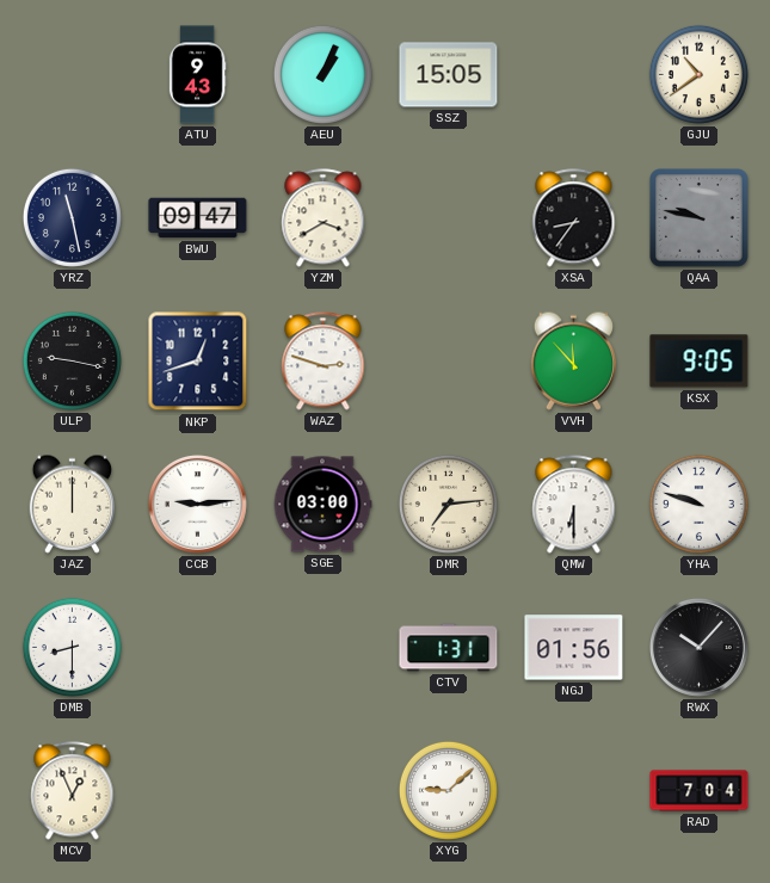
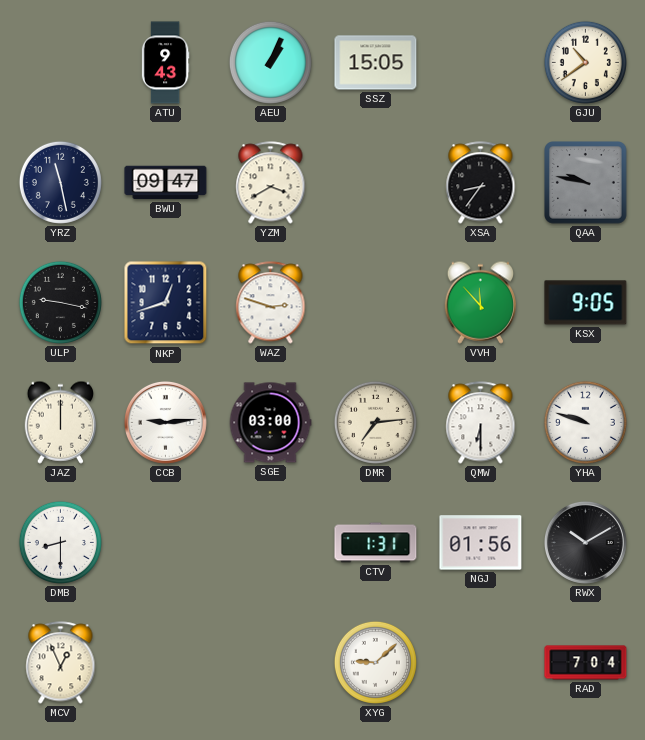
RWX: 10:07 -> 10:10
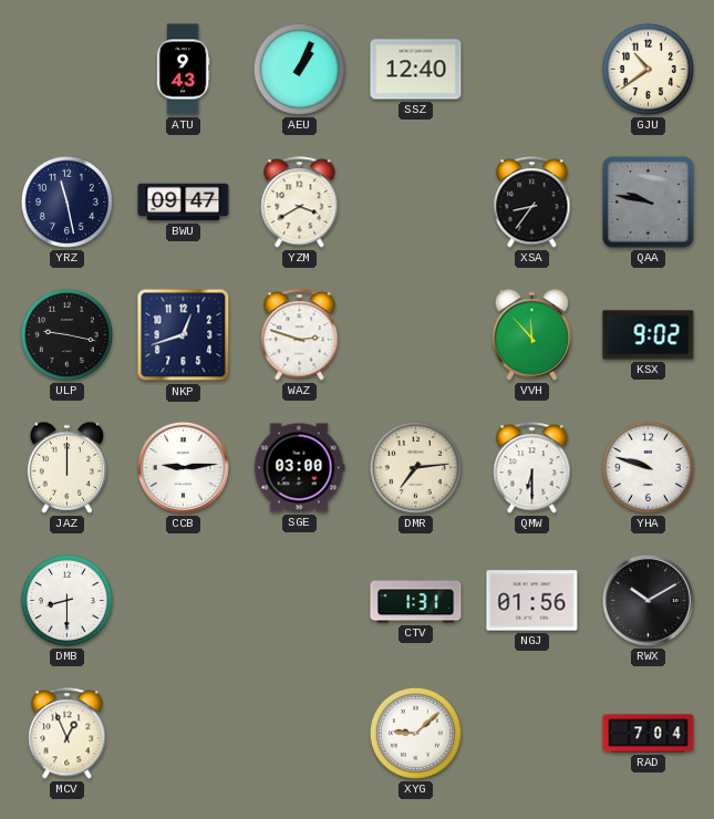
SSZ: 15:05 -> 12:40
KSX: 9:05 -> 9:02
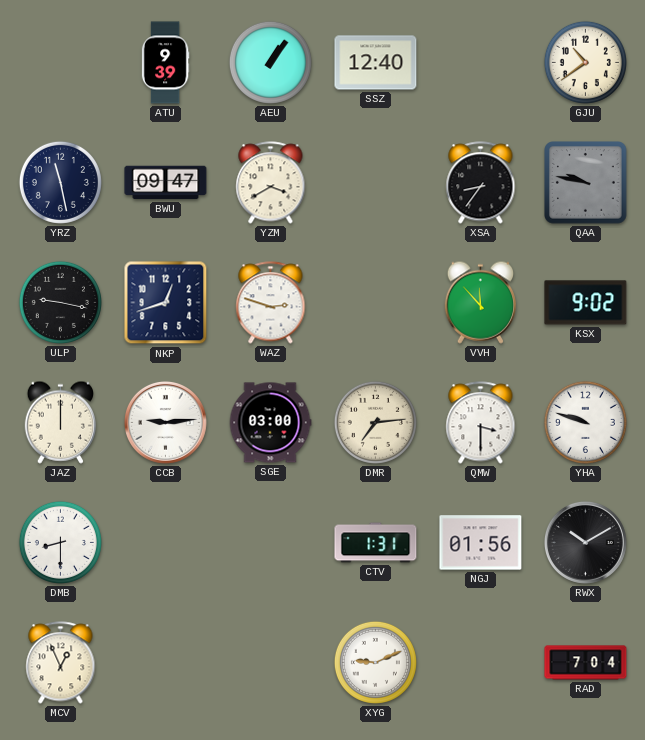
ATU: 9:43 -> 9:39
AEU: 1:04 -> 1:06
QMW: 6:30 -> 3:30
XYG: 9:08 -> 9:11
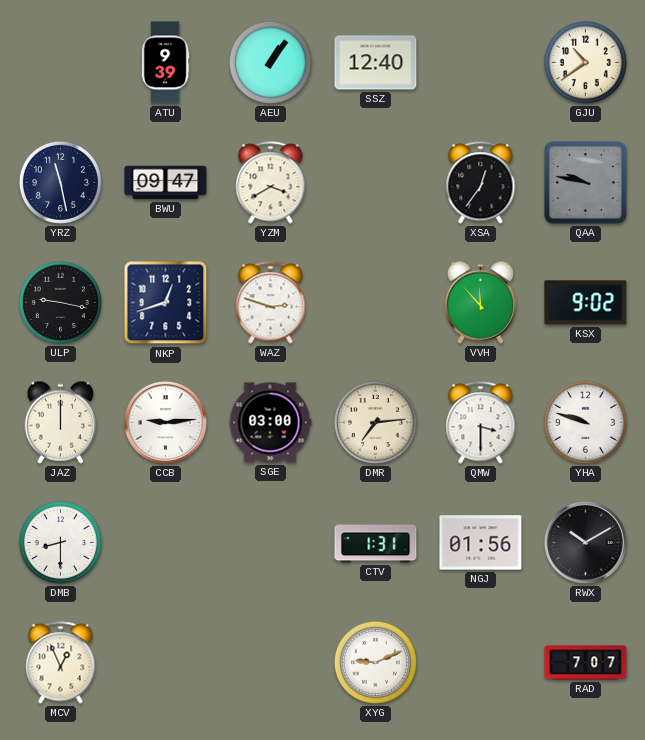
XSA: 8:36 -> 12:36
RAD: 7:04 -> 7:07
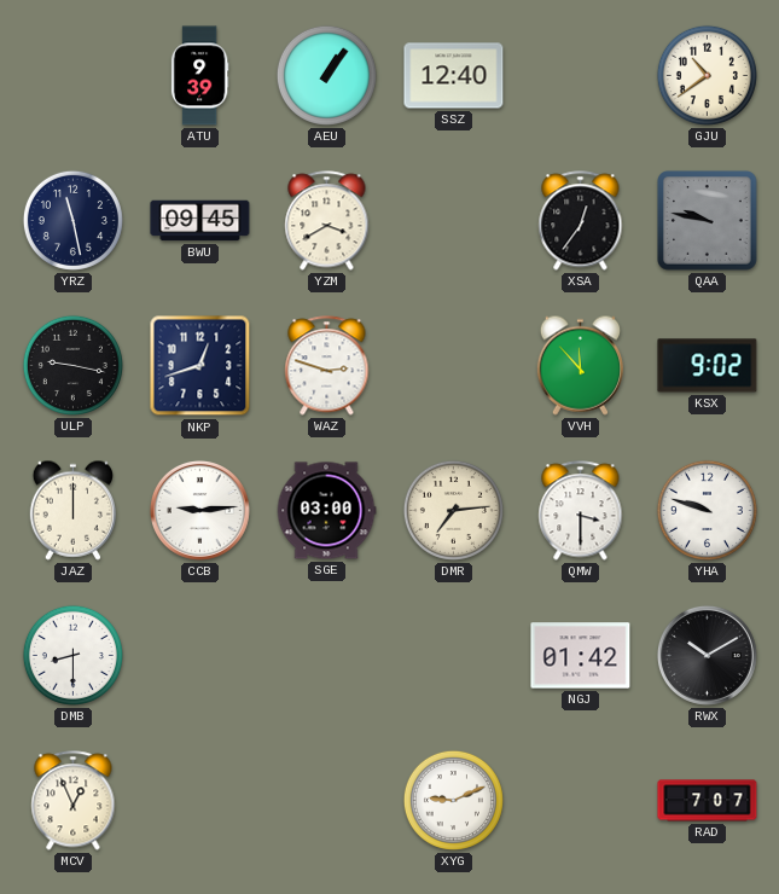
BWU: 09:47 -> 09:45
CTV: 1:31 -> none
NGJ: 01:56 -> 01:42
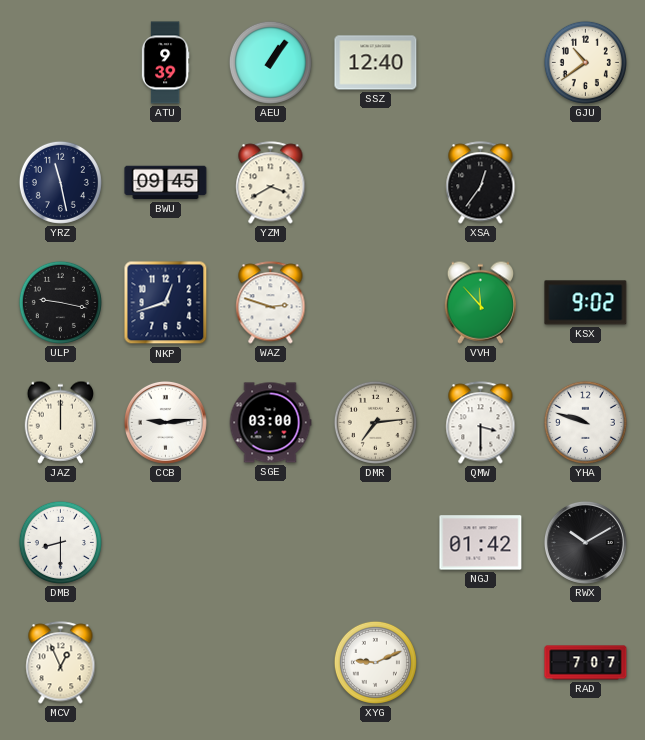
QAA: 9:47 -> none
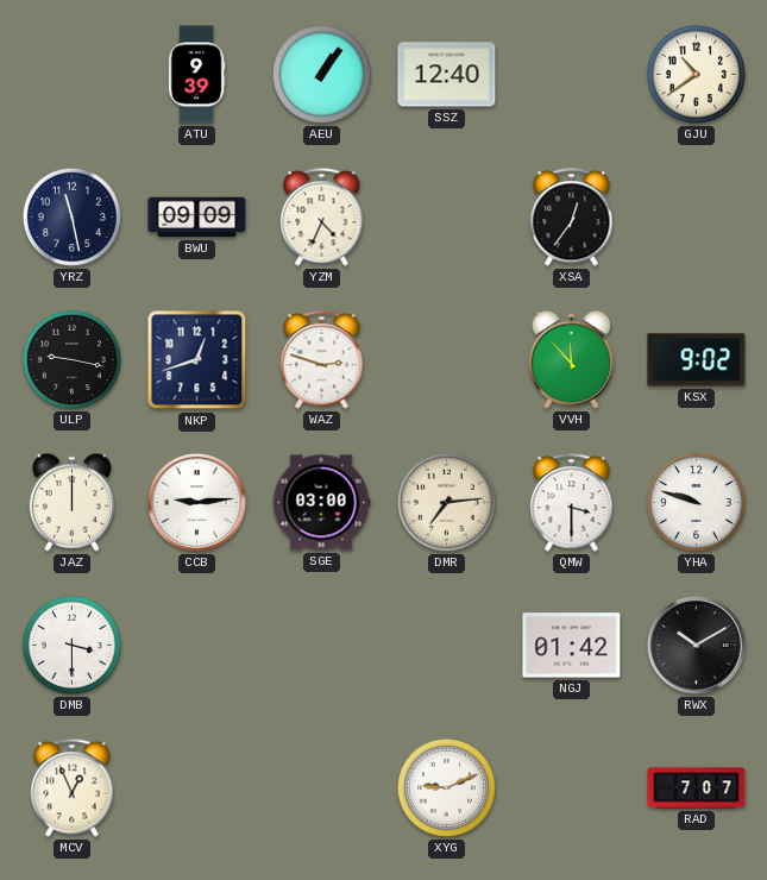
BWU: 09:45 -> 09:09
YZM: 3:40 -> 4:34
DMB: 8:30 -> 3:30
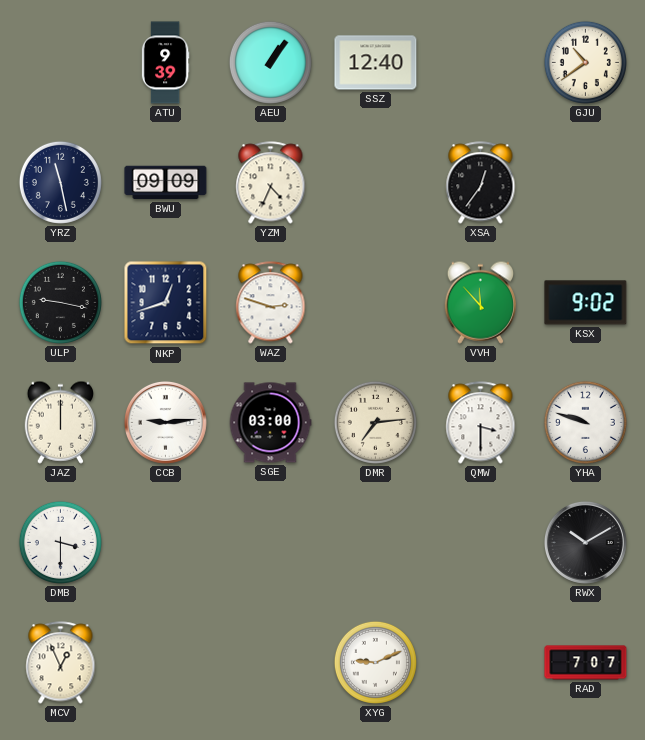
NGJ: 01:42 -> none
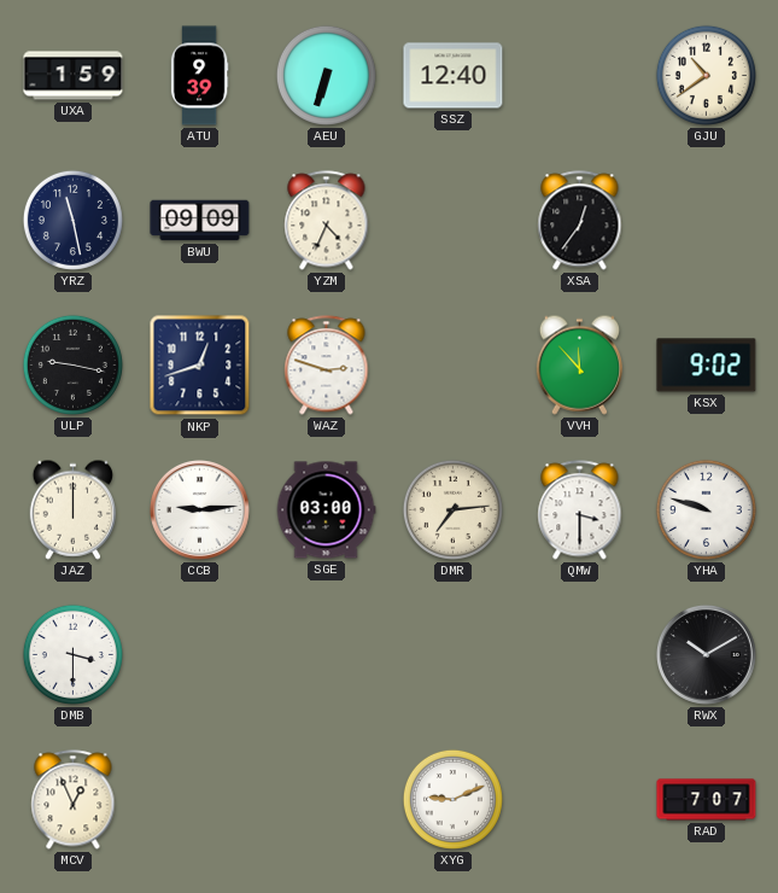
UXA: none -> 1:59
AEU: 1:06 -> 6:33
